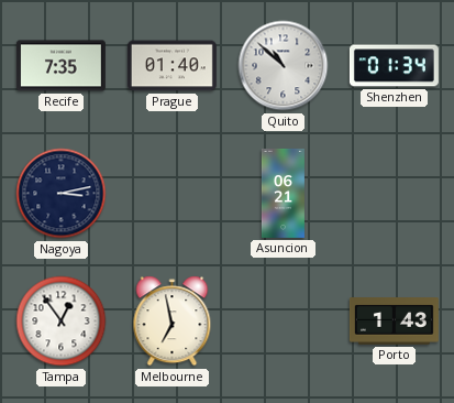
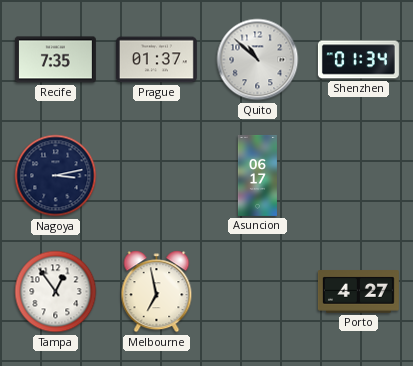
Prague: 01:40 -> 01:37
Asuncion: 06:21 -> 06:17
Porto: 1:43 -> 4:27
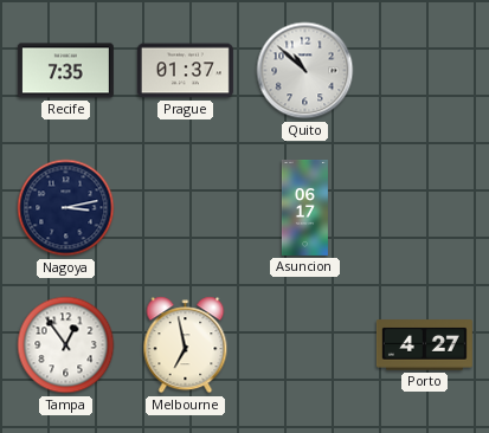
Shenzhen: 01:34 -> none
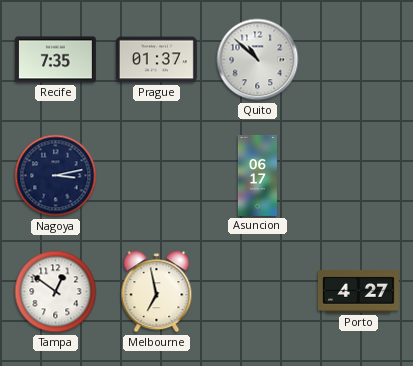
Tampa: 12:54 -> 12:51
